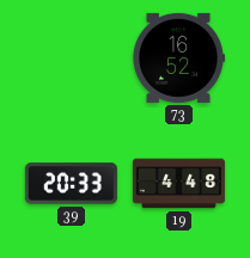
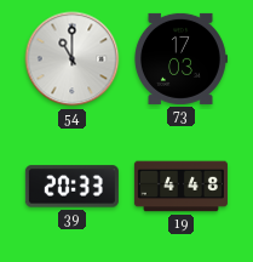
54: none -> 11:00
73: 16:52 -> 17:03
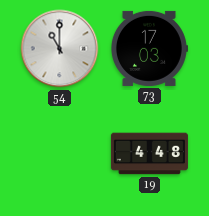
39: 20:33 -> none
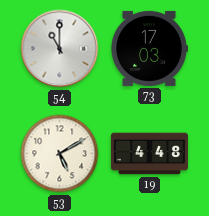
53: none -> 5:10
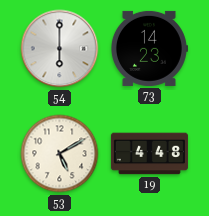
54: 11:00 -> 6:00
73: 17:03 -> 14:23
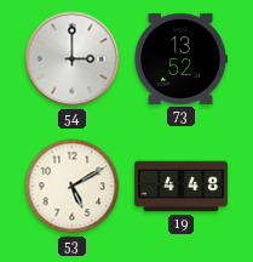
54: 6:00 -> 3:00
73: 14:23 -> 13:52
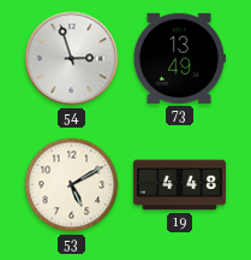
54: 3:00 -> 2:57
73: 13:52 -> 13:49
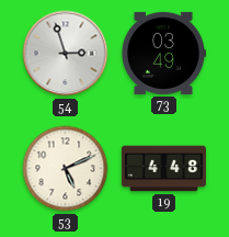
73: 13:49 -> 03:49
53: 5:10 -> 5:11
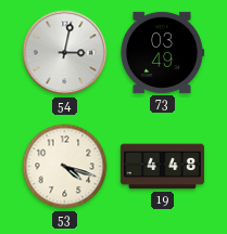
54: 2:57 -> 3:02
53: 5:11 -> 4:18
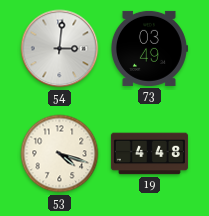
54: 3:02 -> 3:01
